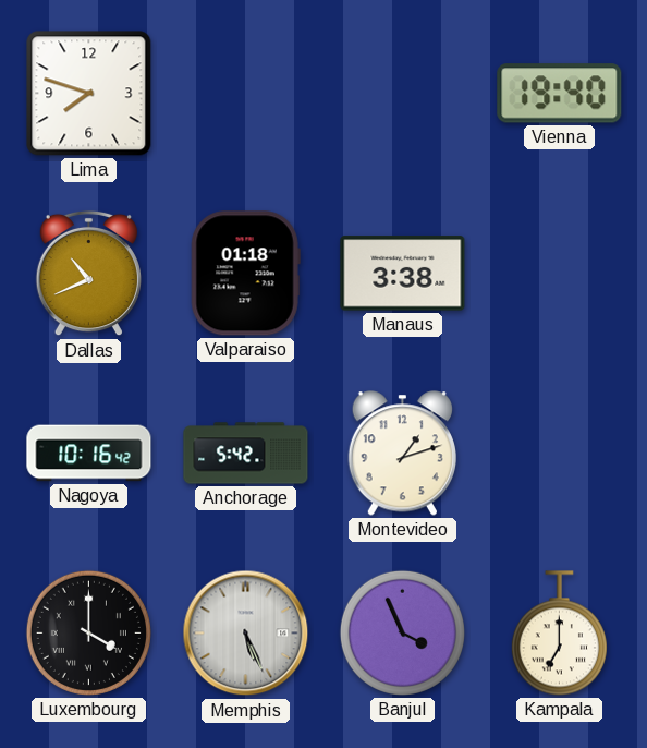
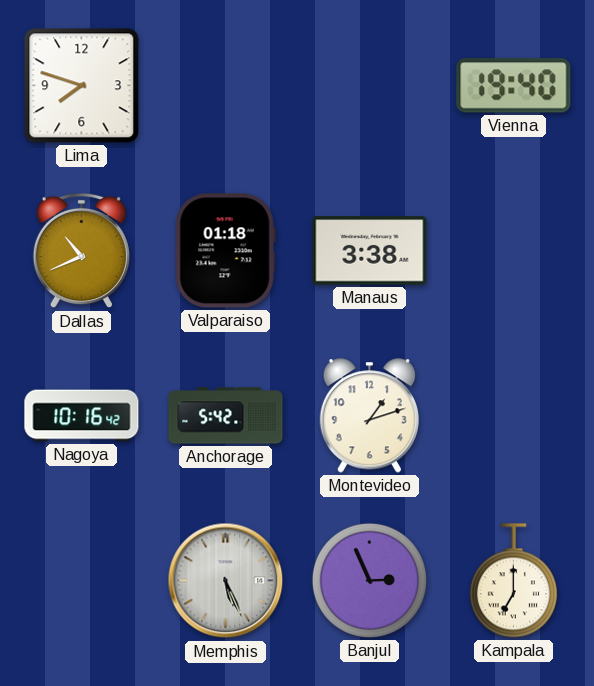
Luxembourg: 4:00 -> none
Banjul: 3:56 -> 2:56
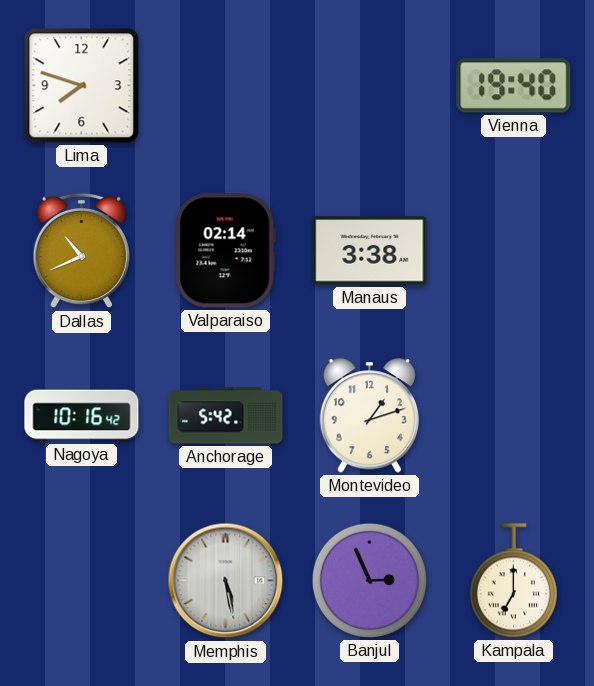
Valparaiso: 01:18 -> 02:14
Memphis: 5:26 -> 5:28
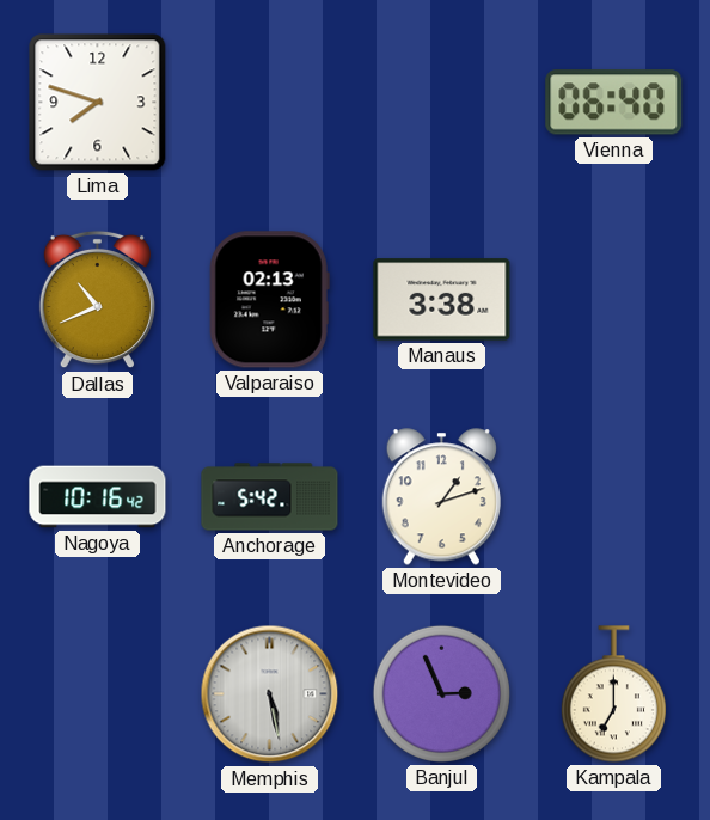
Vienna: 19:40 -> 06:40
Valparaiso: 02:14 -> 02:13
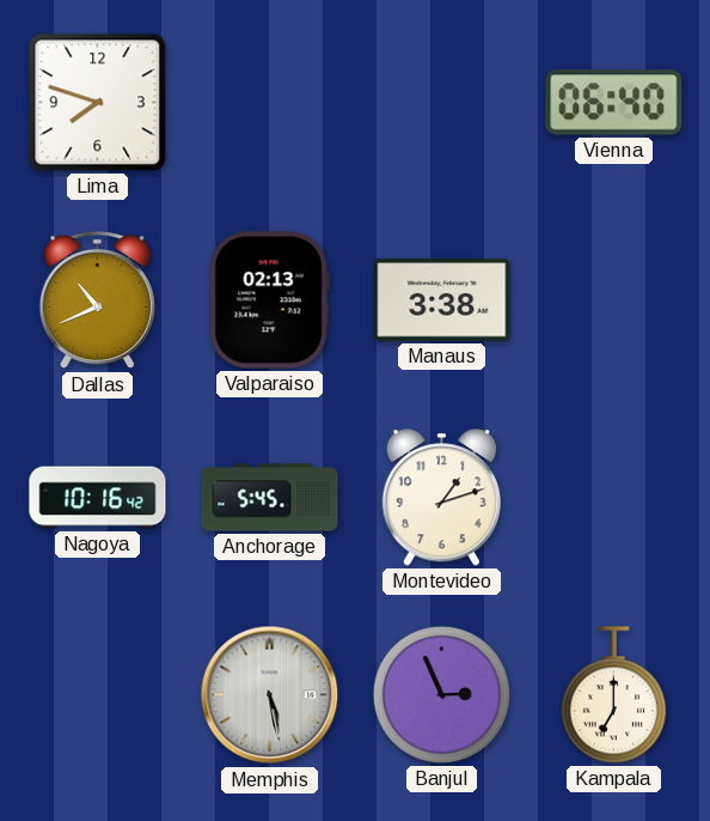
Anchorage: 5:42 -> 5:45
